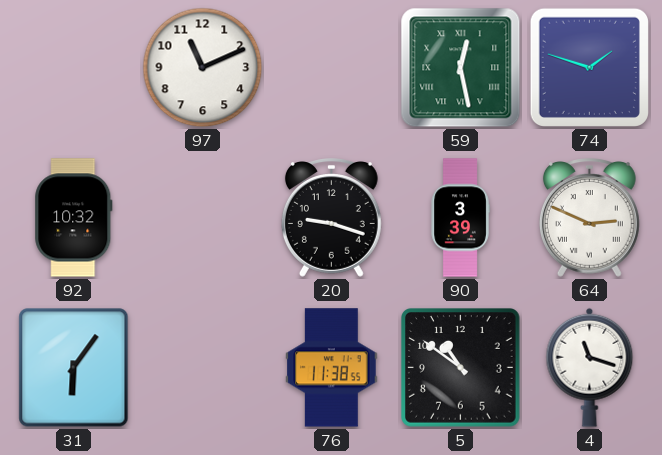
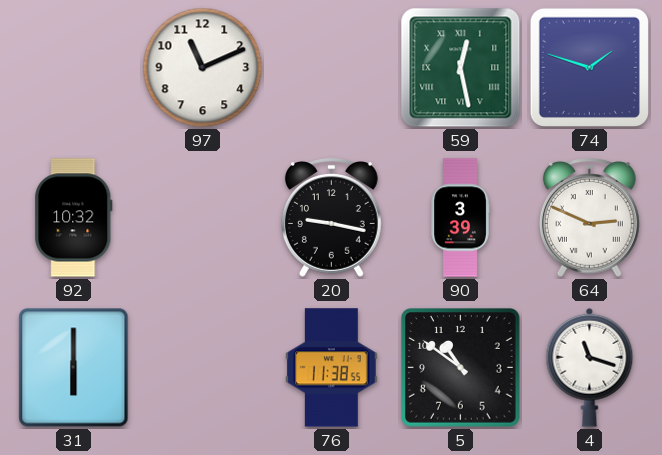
20: 9:18 -> 9:17
31: 6:06 -> 6:00
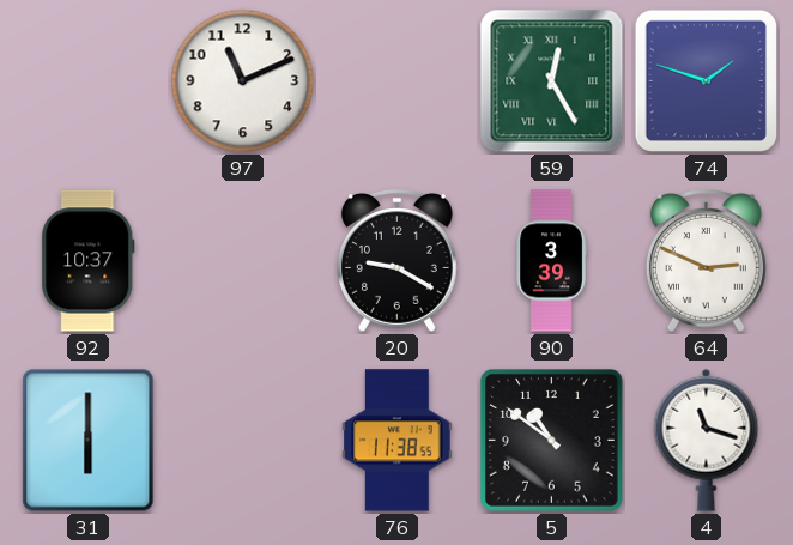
59: 12:28 -> 12:25
92: 10:32 -> 10:37
20: 9:17 -> 9:20
